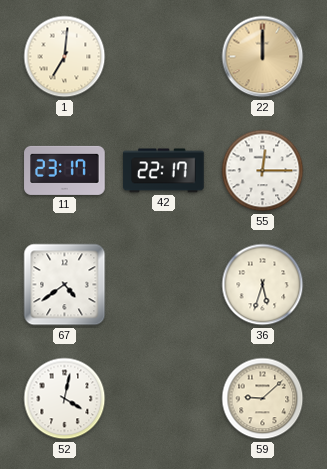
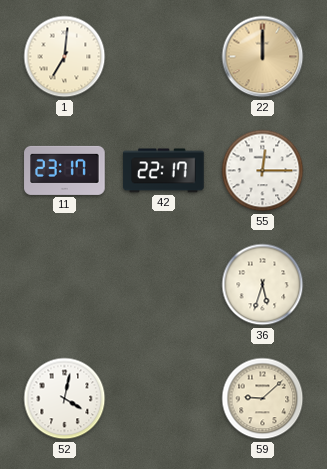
67: 4:39 -> none
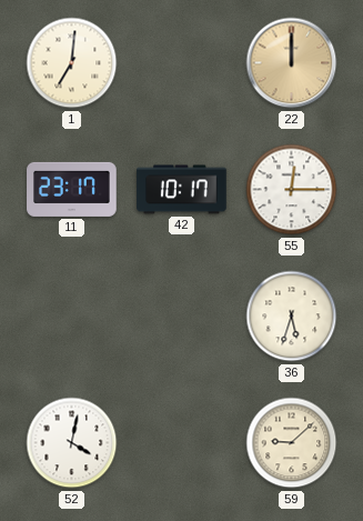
42: 22:17 -> 10:17
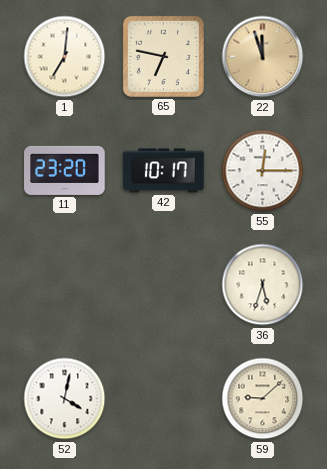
65: none -> 6:47
22: 12:00 -> 11:57
11: 23:17 -> 23:20
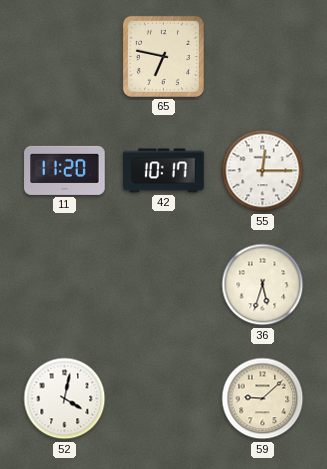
1: 7:01 -> none
22: 11:57 -> none
11: 23:20 -> 11:20
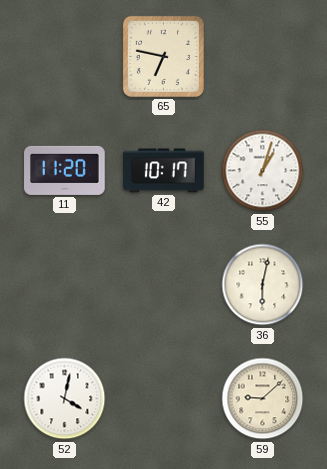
55: 12:15 -> 1:03
36: 5:33 -> 6:02
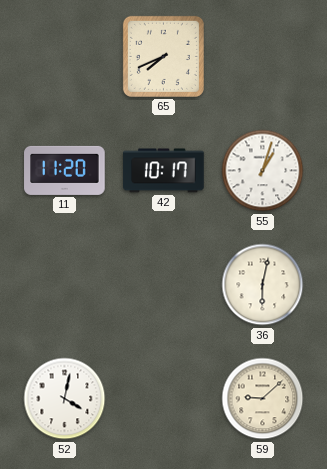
65: 6:47 -> 7:41
